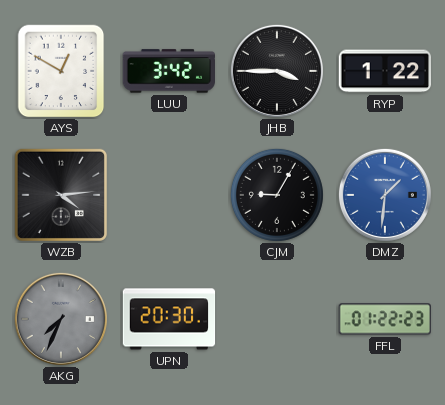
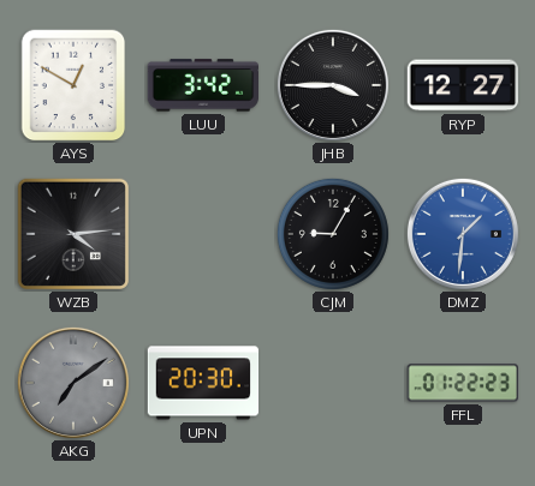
RYP: 1:22 -> 12:27
AKG: 7:34 -> 7:09
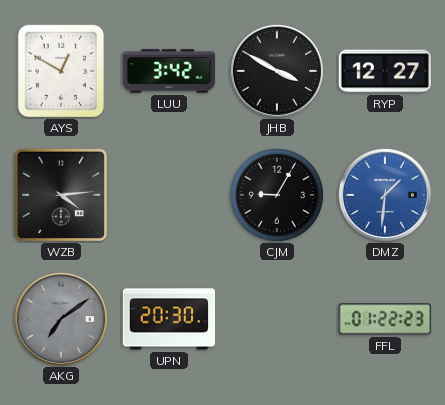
JHB: 3:45 -> 3:50
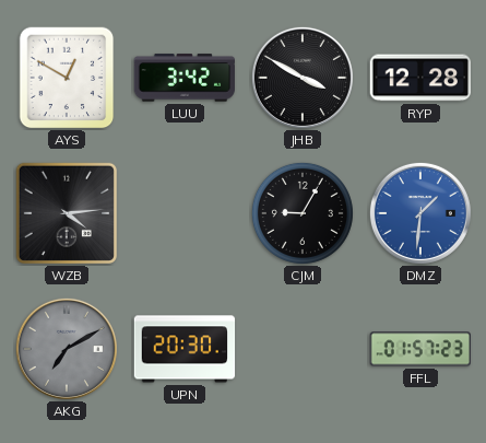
RYP: 12:27 -> 12:28
AKG: 7:09 -> 7:10
FFL: 01:22 -> 01:57
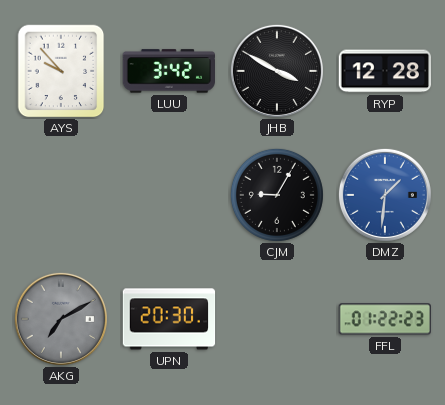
AYS: 12:50 -> 9:53
WZB: 4:14 -> none
FFL: 01:57 -> 01:22
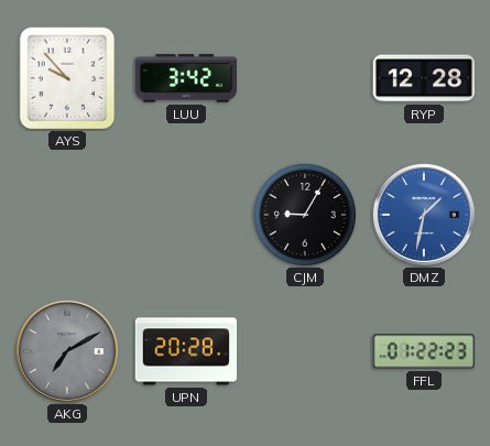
JHB: 3:50 -> none
DMZ: 1:31 -> 1:32
UPN: 20:30 -> 20:28
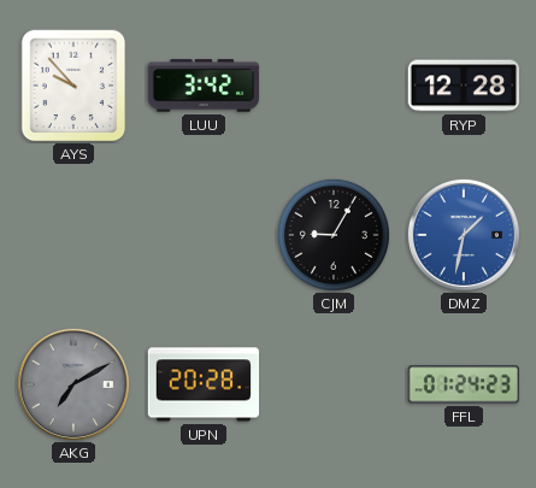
FFL: 01:22 -> 01:24
